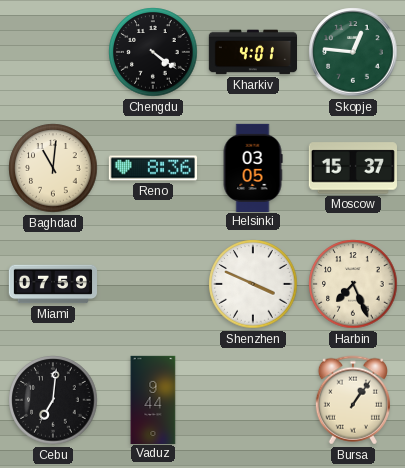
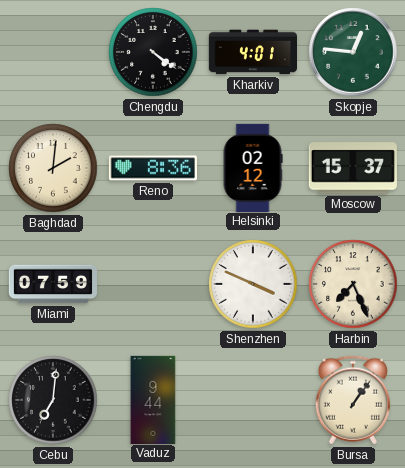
Baghdad: 11:01 -> 2:01
Helsinki: 03:05 -> 02:12
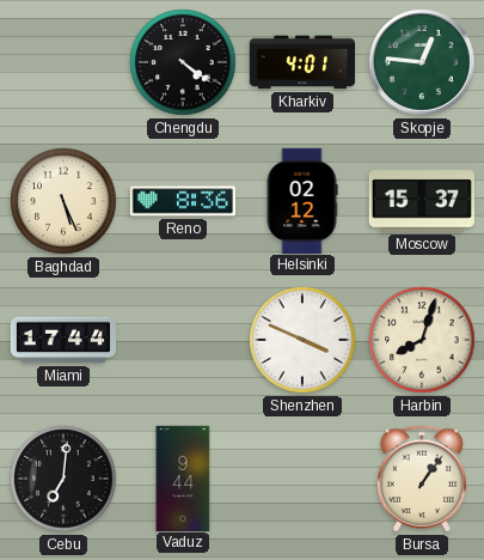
Baghdad: 2:01 -> 5:26
Miami: 07:59 -> 17:44
Harbin: 7:26 -> 8:03
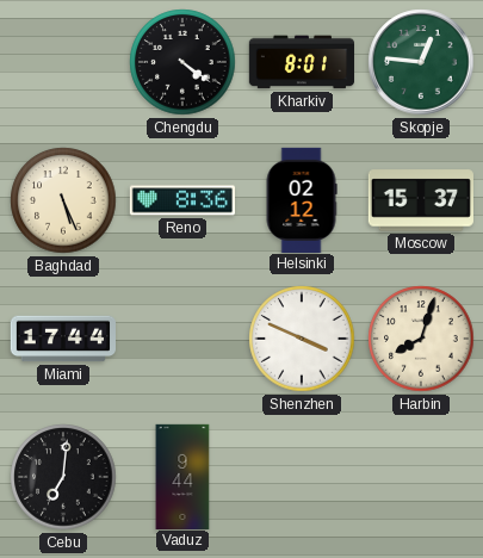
Kharkiv: 4:01 -> 8:01
Bursa: 1:06 -> none
